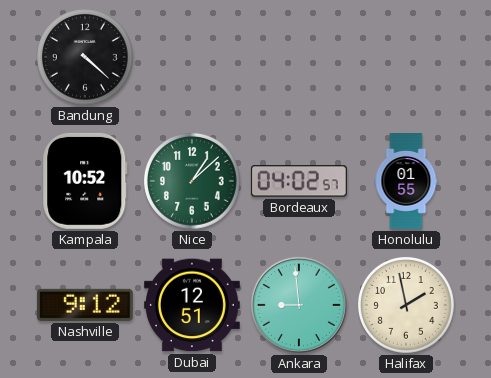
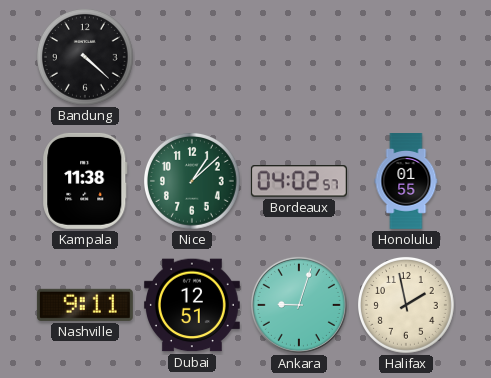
Kampala: 10:52 -> 11:38
Nashville: 9:12 -> 9:11
Ankara: 8:59 -> 9:03
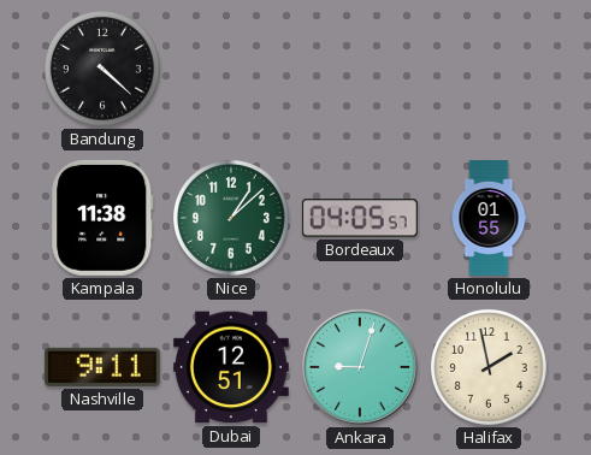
Bordeaux: 04:02 -> 04:05
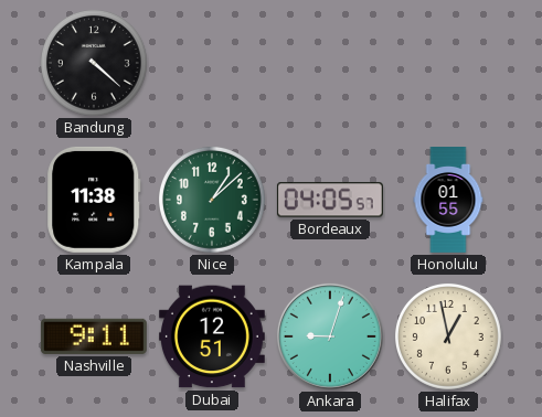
Halifax: 1:58 -> 12:58
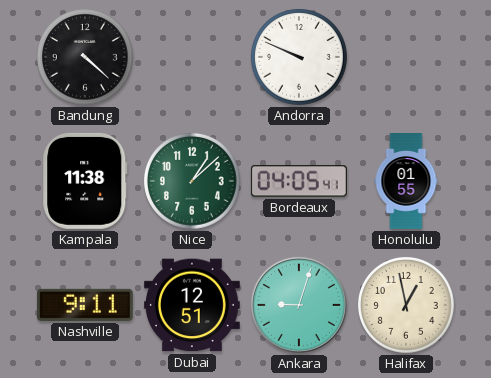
Andorra: none -> 9:49
Bordeaux: 04:05:57 -> 04:05:41
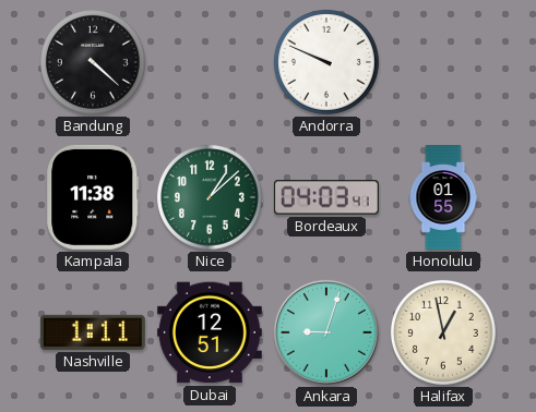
Bordeaux: 04:05 -> 04:03
Nashville: 9:11 -> 1:11
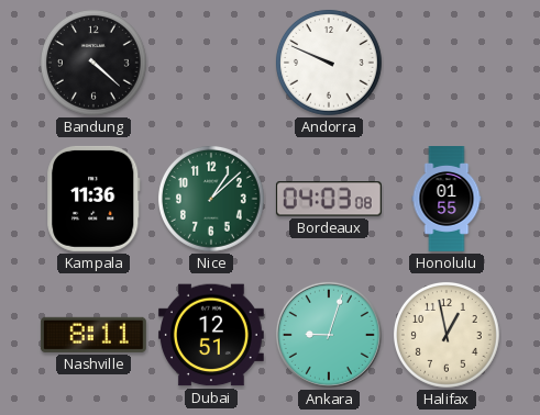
Kampala: 11:38 -> 11:36
Bordeaux: 04:03:41 -> 04:03:08
Nashville: 1:11 -> 8:11
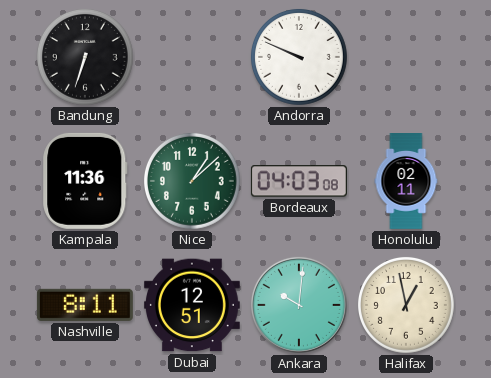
Bandung: 4:22 -> 6:33
Honolulu: 01:55 -> 02:11
Ankara: 9:03 -> 10:01
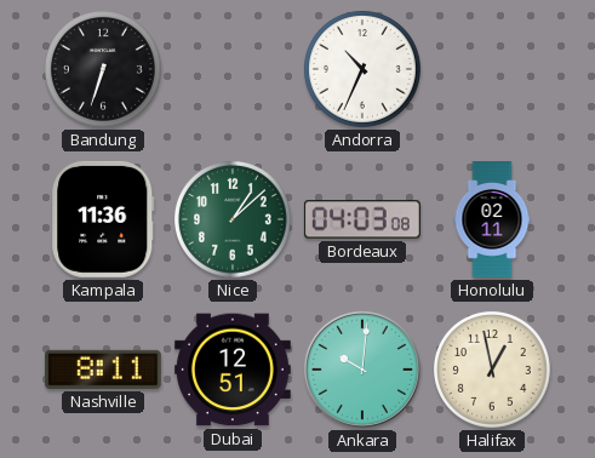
Andorra: 9:49 -> 10:34
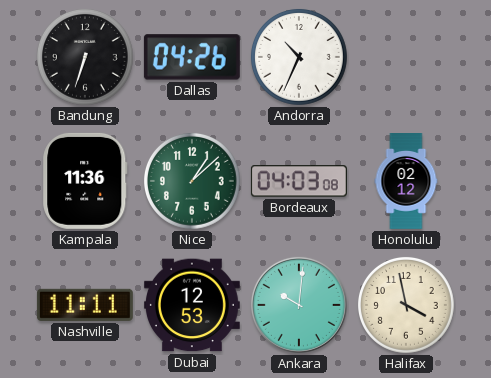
Dallas: none -> 04:26
Honolulu: 02:11 -> 02:12
Nashville: 8:11 -> 11:11
Dubai: 12:51 -> 12:53
Halifax: 12:58 -> 3:58
